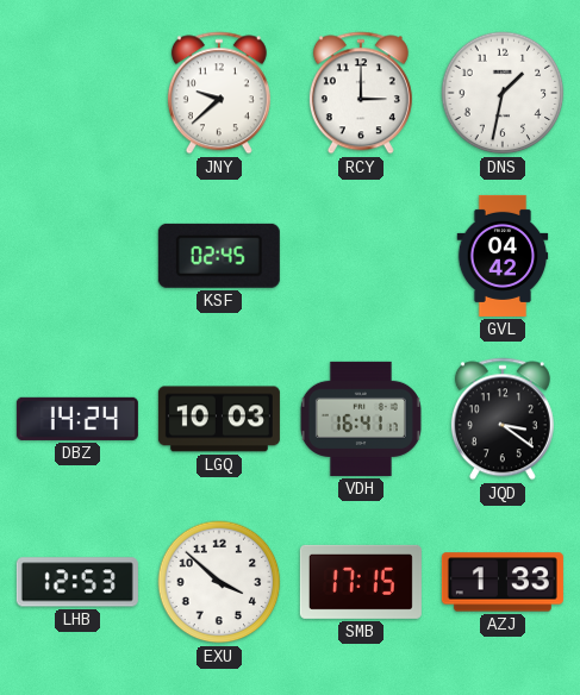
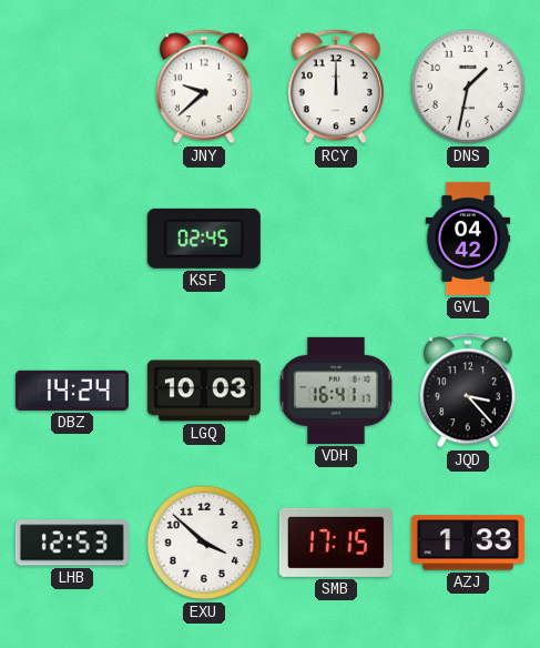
RCY: 3:00 -> 12:00
JQD: 3:21 -> 3:23
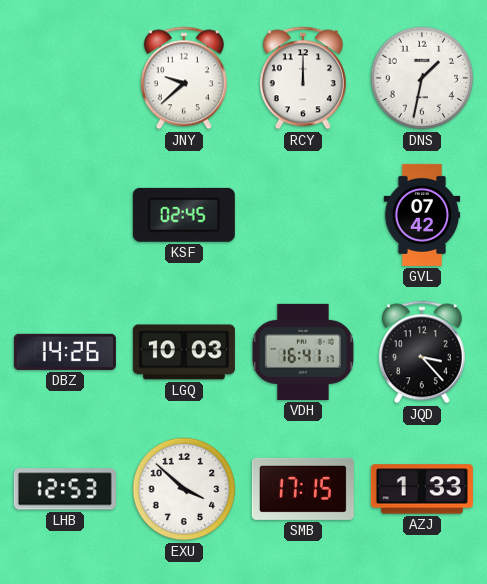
GVL: 04:42 -> 07:42
DBZ: 14:24 -> 14:26
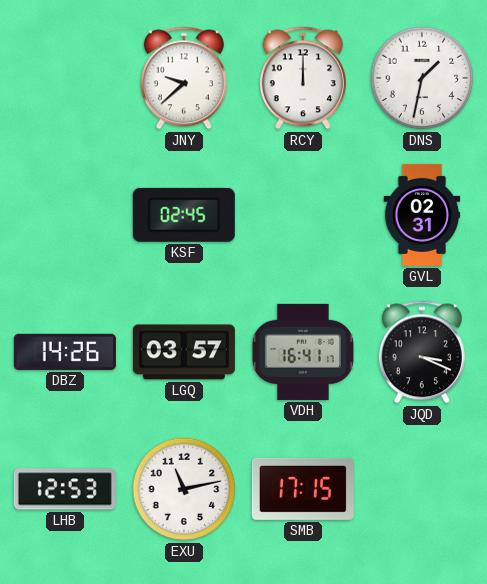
GVL: 07:42 -> 02:31
LGQ: 10:03 -> 03:57
JQD: 3:23 -> 3:19
EXU: 3:52 -> 11:13
AZJ: 1:33 -> none
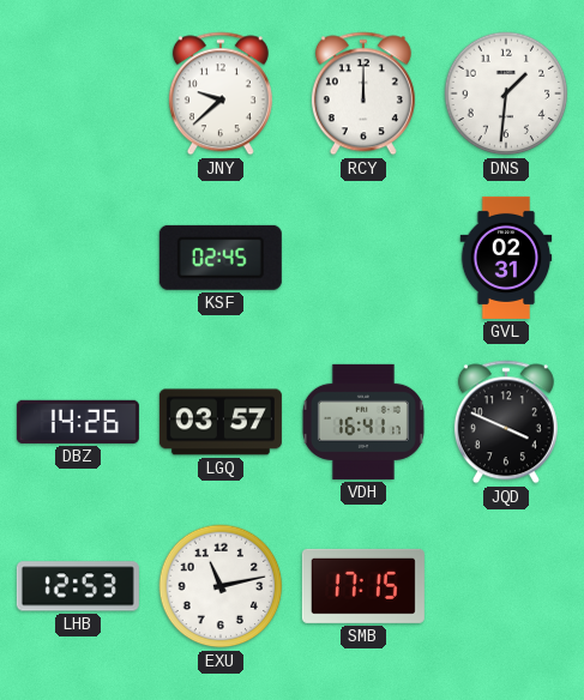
DNS: 1:32 -> 1:31
JQD: 3:19 -> 3:49
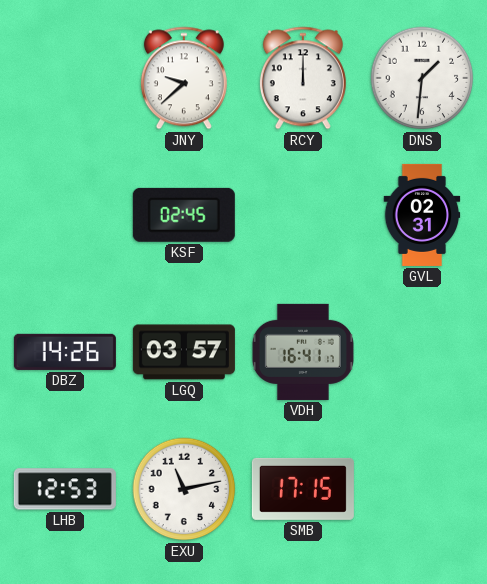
JQD: 3:49 -> none
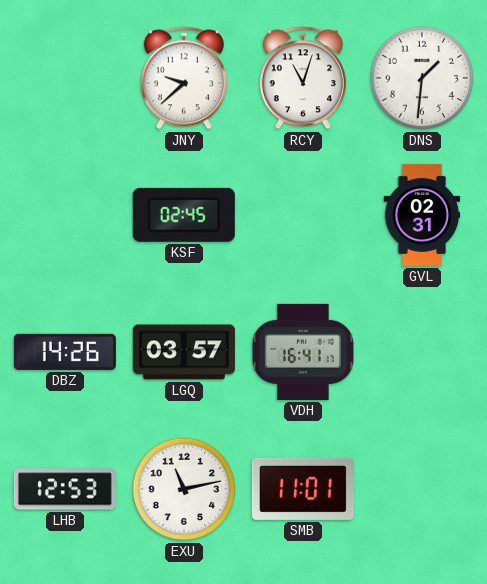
RCY: 12:00 -> 11:03
SMB: 17:15 -> 11:01
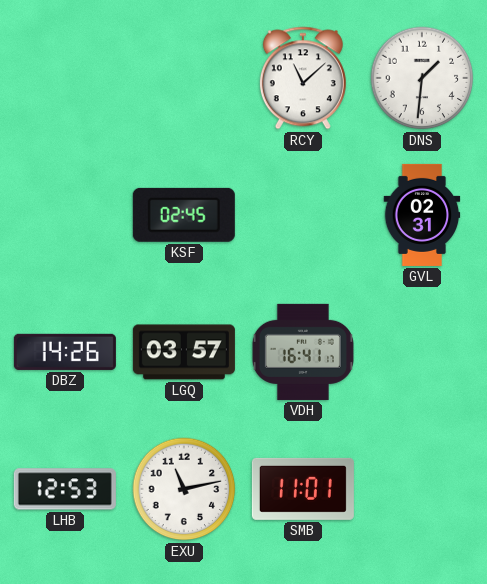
JNY: 9:38 -> none
RCY: 11:03 -> 11:08
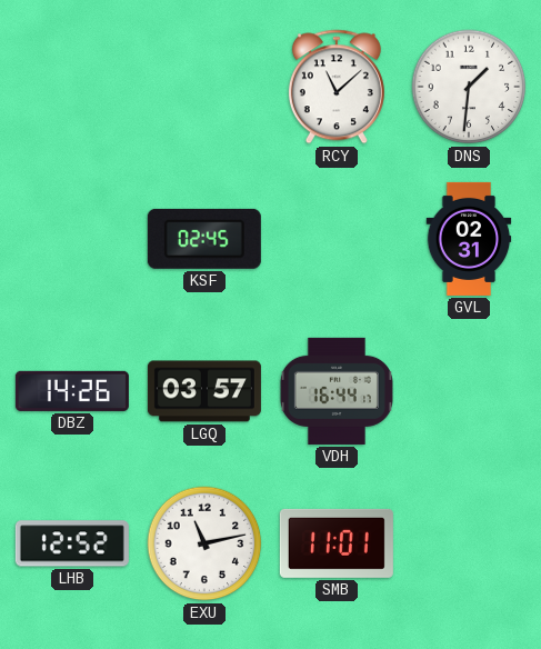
VDH: 16:41 -> 16:44
LHB: 12:53 -> 12:52
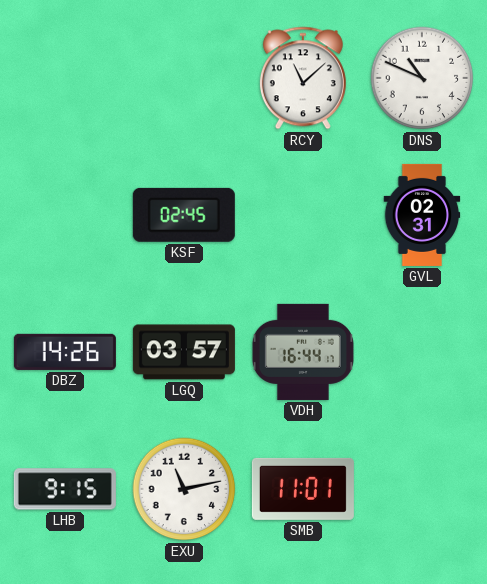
DNS: 1:31 -> 10:49
LHB: 12:52 -> 9:15
